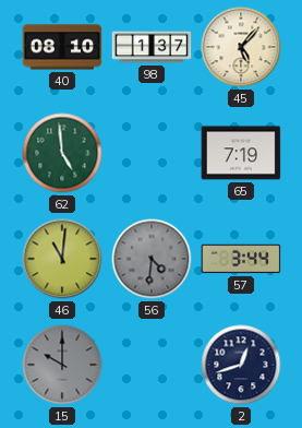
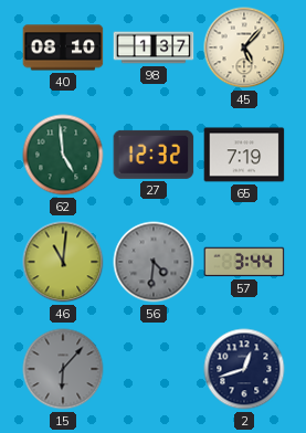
27: none -> 12:32
15: 10:00 -> 6:07
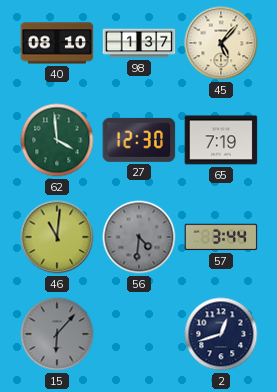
62: 4:59 -> 3:59
27: 12:32 -> 12:30
